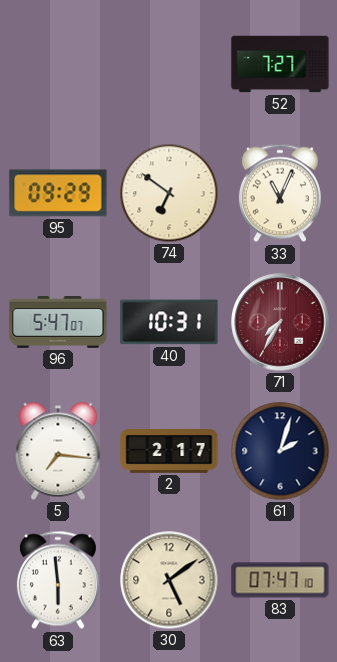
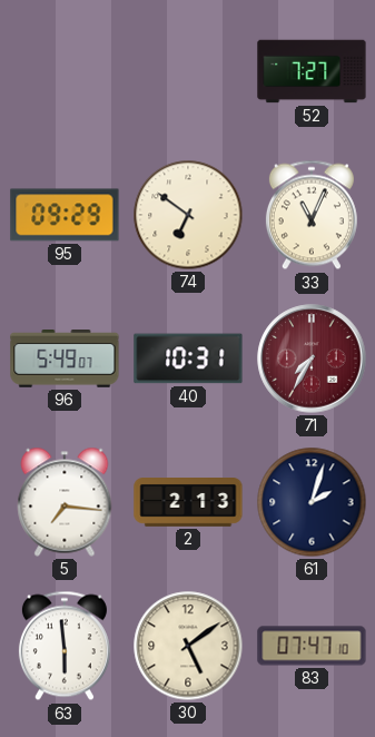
96: 5:47 -> 5:49
2: 2:17 -> 2:13
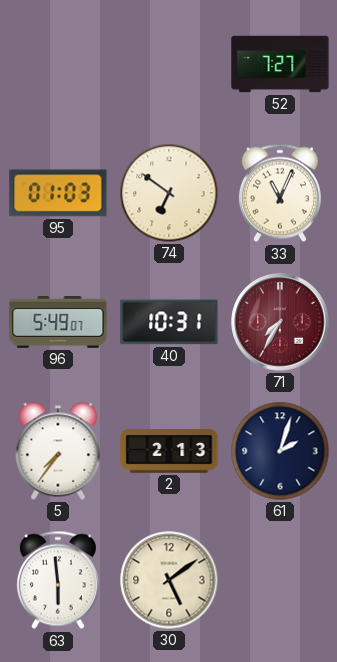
95: 09:29 -> 01:03
5: 7:16 -> 7:36
83: 07:47 -> none
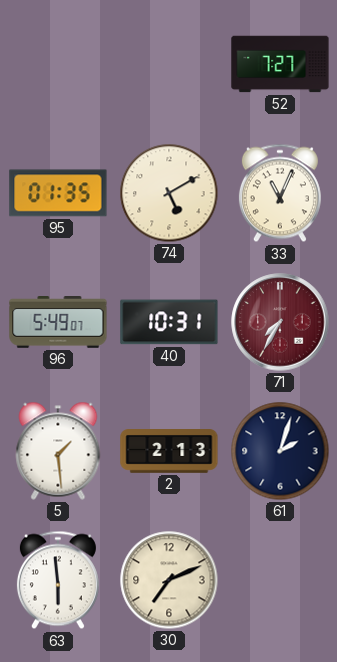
95: 01:03 -> 01:35
74: 6:51 -> 5:10
5: 7:36 -> 1:29
30: 5:09 -> 7:11
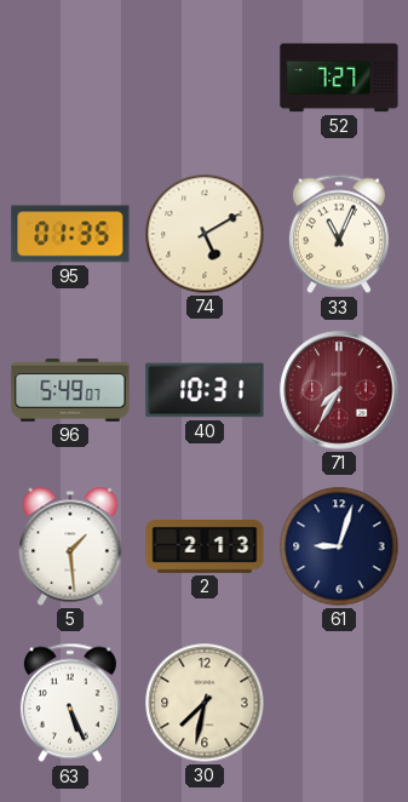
61: 2:03 -> 9:03
63: 5:59 -> 5:26
30: 7:11 -> 7:32
